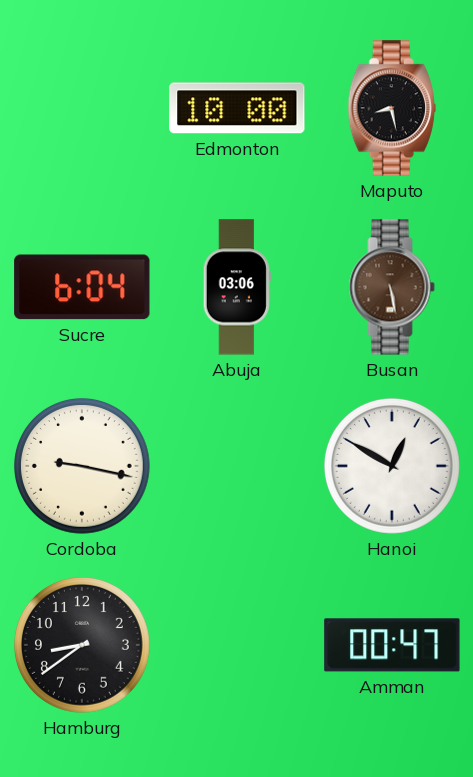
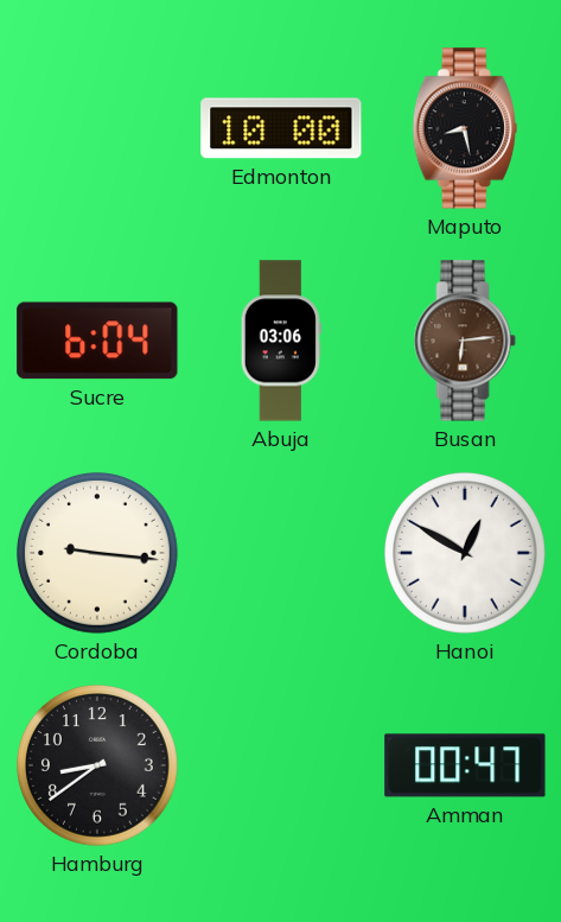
Busan: 5:28 -> 6:14
Cordoba: 9:17 -> 9:16
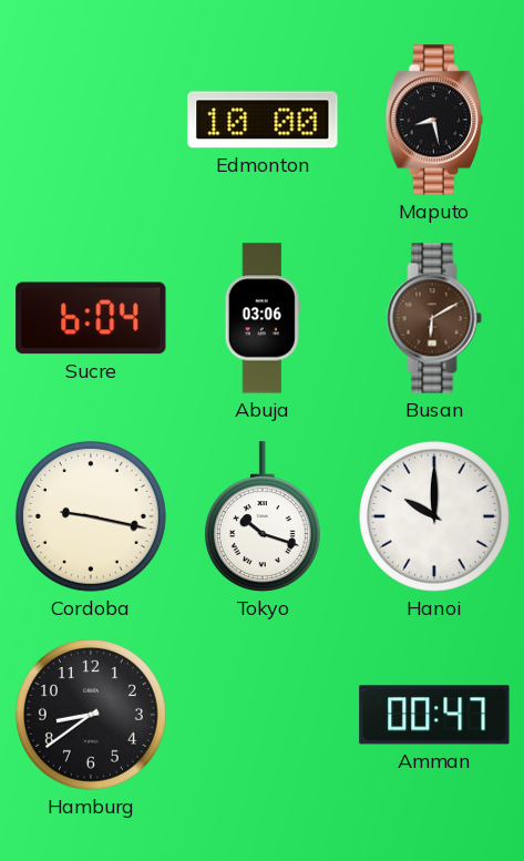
Busan: 6:14 -> 6:10
Cordoba: 9:16 -> 9:17
Tokyo: none -> 10:18
Hanoi: 12:50 -> 10:00
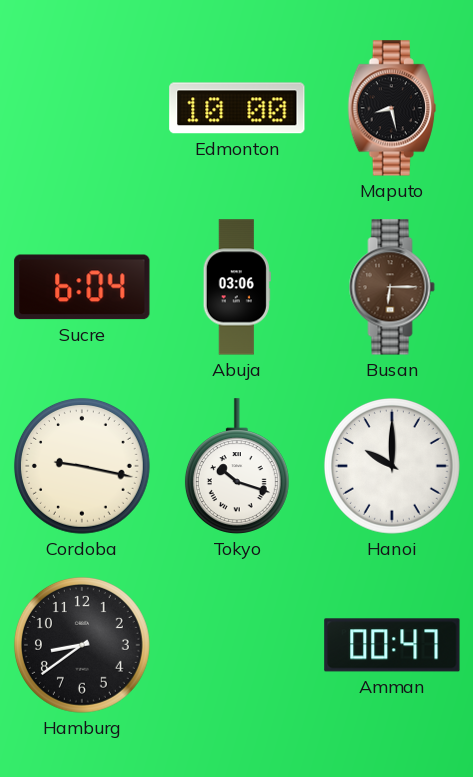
Busan: 6:10 -> 6:15
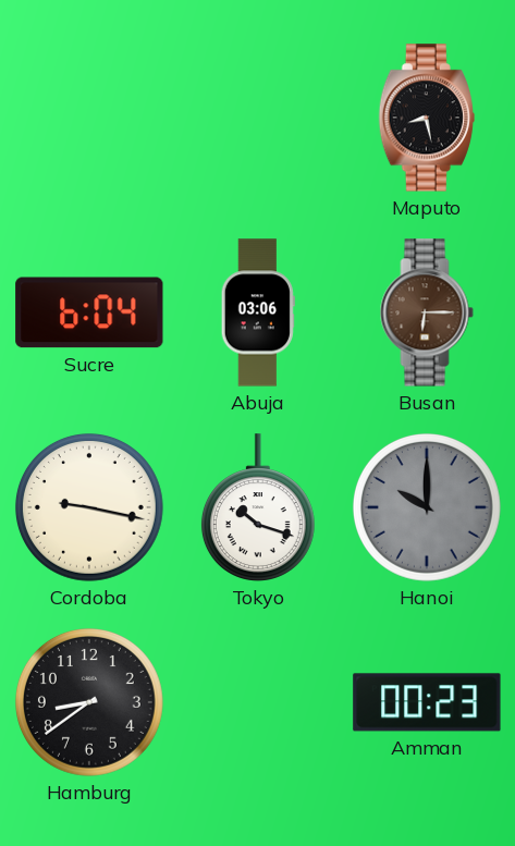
Edmonton: 10:00 -> none
Hanoi dial: white -> grey
Amman: 00:47 -> 00:23
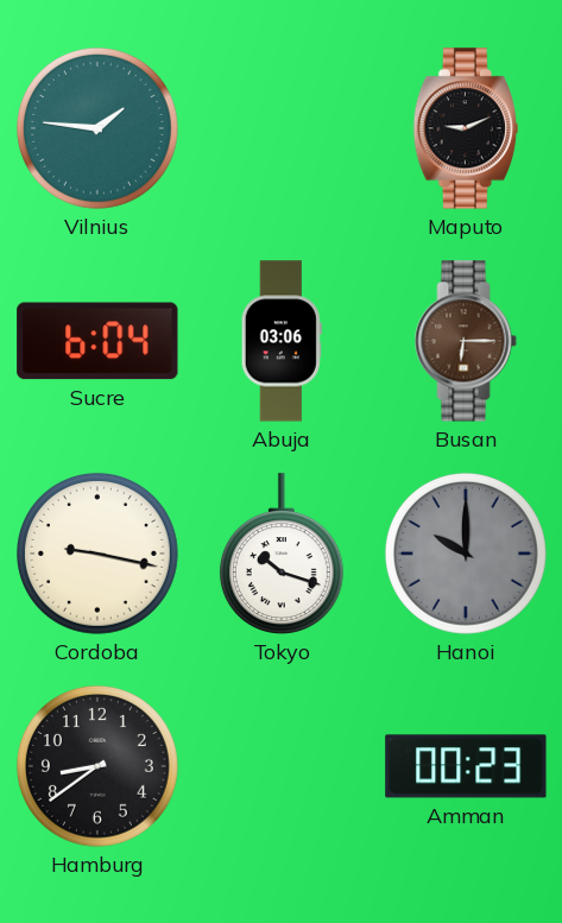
Vilnius: none -> 1:46
Maputo: 8:28 -> 9:11
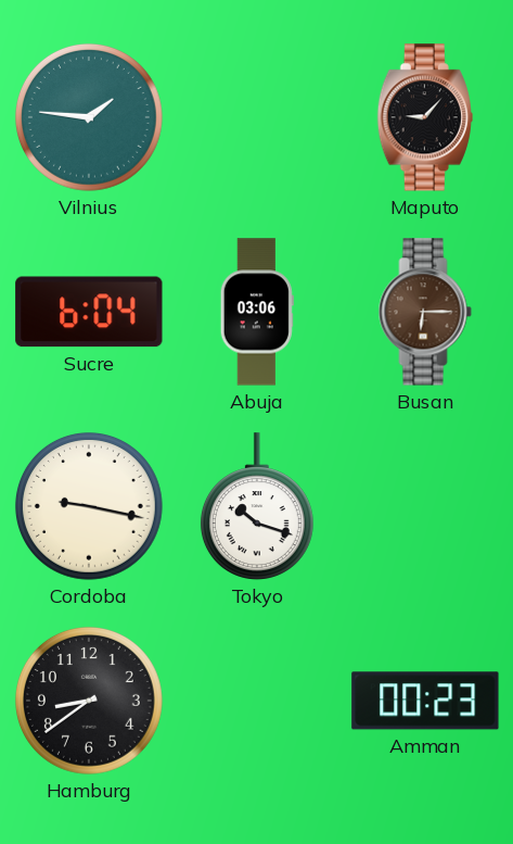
Maputo: 9:11 -> 9:07
Hanoi: 10:00 -> none
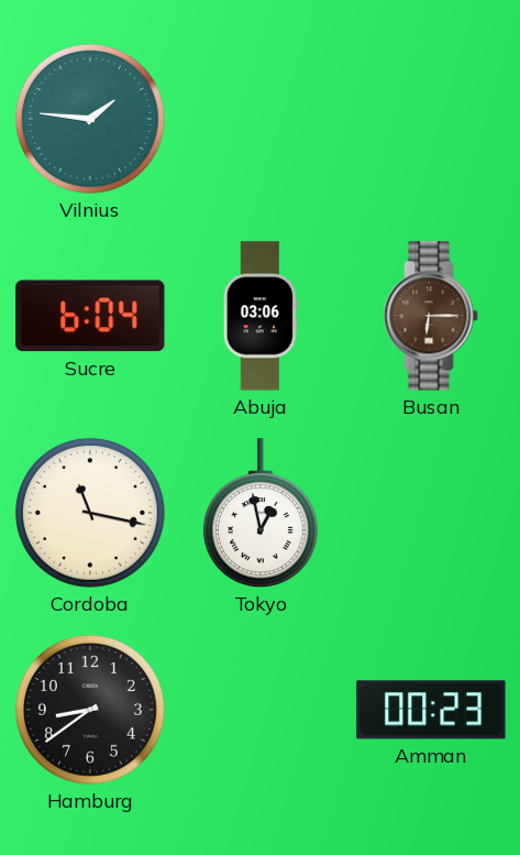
Maputo: 9:07 -> none
Cordoba: 9:17 -> 11:17
Tokyo: 10:18 -> 12:58
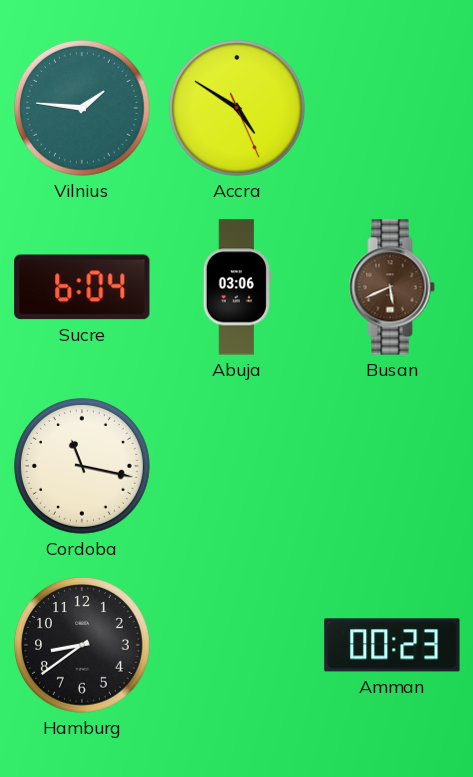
Accra: none -> 4:50
Busan: 6:15 -> 5:41
Tokyo: 12:58 -> none
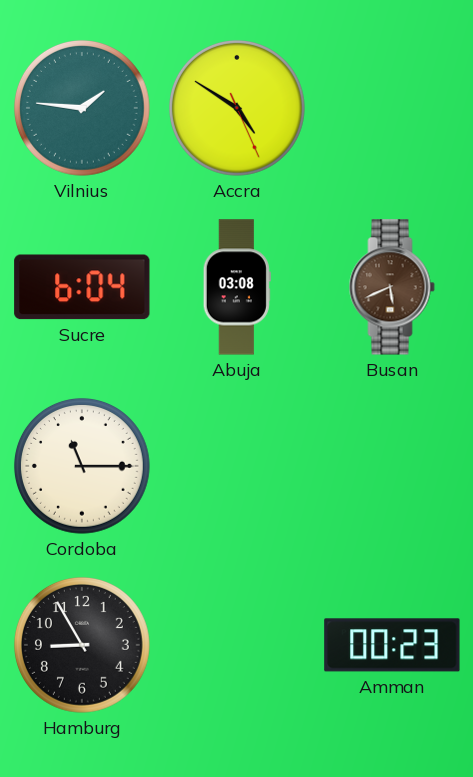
Abuja: 03:06 -> 03:08
Cordoba: 11:17 -> 11:15
Hamburg: 8:39 -> 8:55
